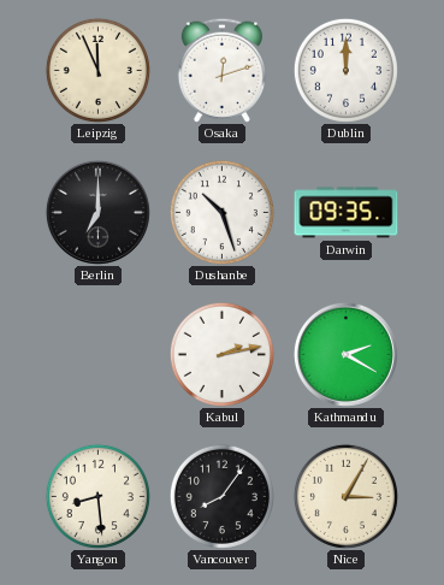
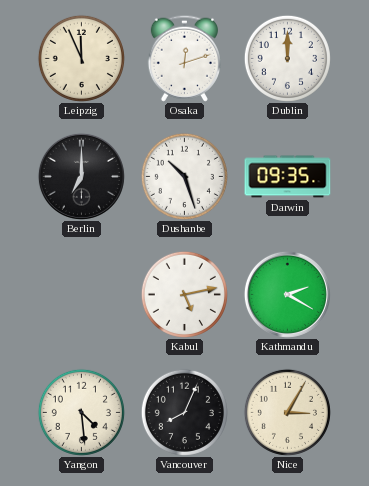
Kabul: 2:13 -> 5:13
Yangon: 8:29 -> 4:29
Vancouver: 8:06 -> 8:04
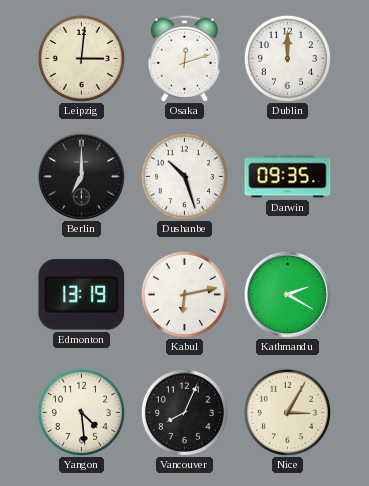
Leipzig: 11:56 -> 3:01
Edmonton: none -> 13:19
Kabul: 5:13 -> 6:13
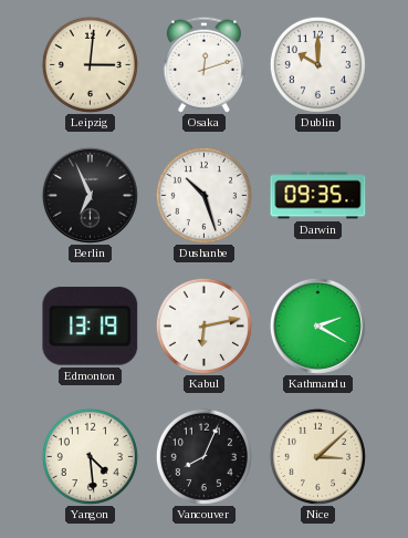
Dublin: 12:00 -> 10:00
Berlin: 7:00 -> 6:56
Nice: 3:05 -> 3:08
